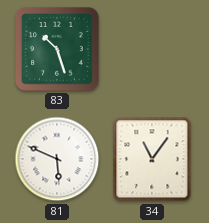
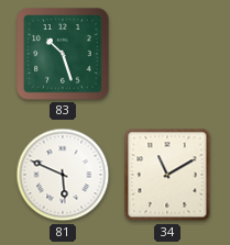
34: 11:06 -> 11:10
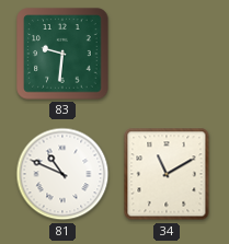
83: 10:27 -> 9:31
81: 5:49 -> 10:49
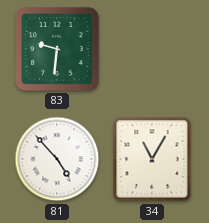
81: 10:49 -> 4:53
34: 11:10 -> 11:05
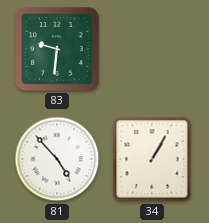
34: 11:05 -> 1:05
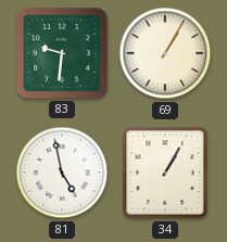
69: none -> 1:05
81: 4:53 -> 4:58
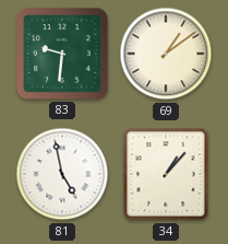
69: 1:05 -> 1:09
34: 1:05 -> 1:07
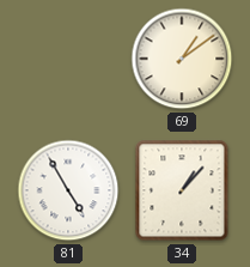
83: 9:31 -> none
81: 4:58 -> 4:55
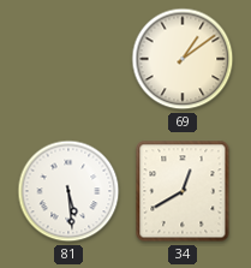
81: 4:55 -> 5:29
34: 1:07 -> 12:40
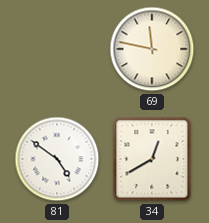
69: 1:09 -> 11:47
81: 5:29 -> 4:51
